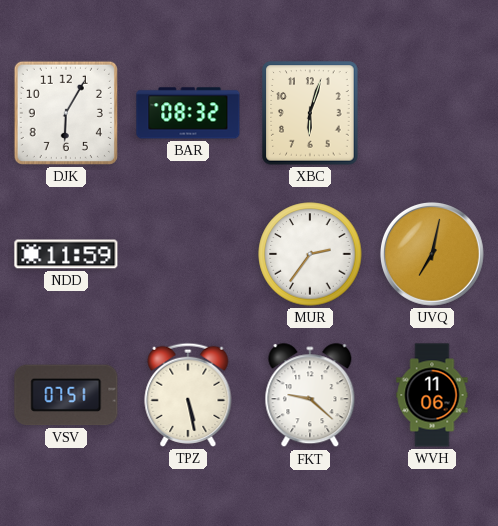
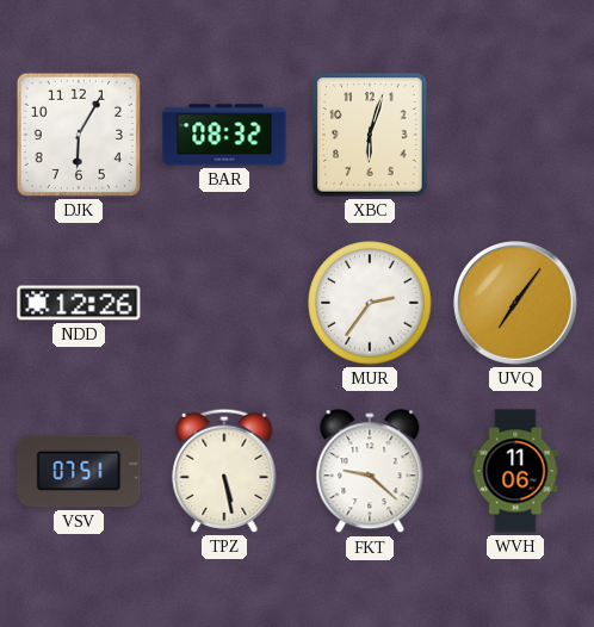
NDD: 11:59 -> 12:26
UVQ: 7:02 -> 7:06
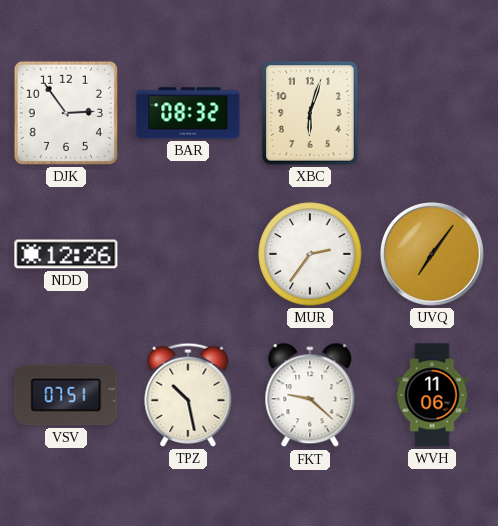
DJK: 6:05 -> 2:54
TPZ: 5:28 -> 10:28
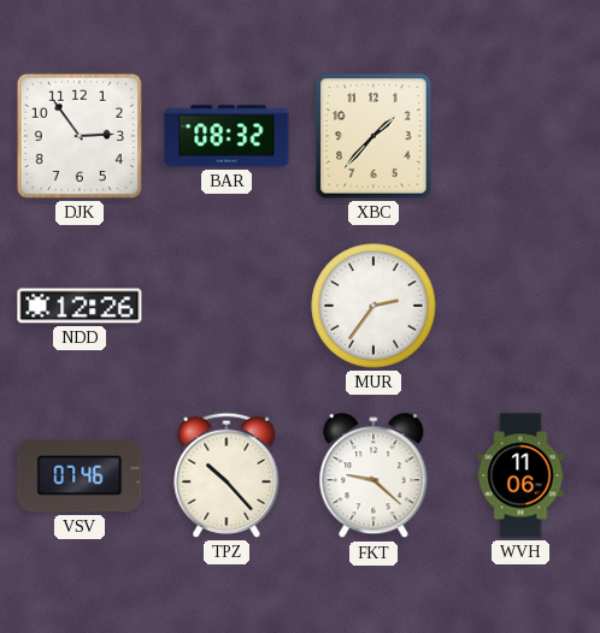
XBC: 6:03 -> 1:37
UVQ: 7:06 -> none
VSV: 07:51 -> 07:46
TPZ: 10:28 -> 10:23
